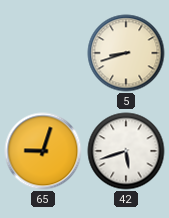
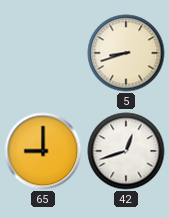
65: 9:03 -> 9:00
42: 5:42 -> 12:42
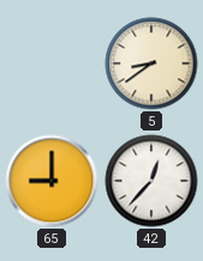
5: 8:42 -> 8:39
42: 12:42 -> 12:37
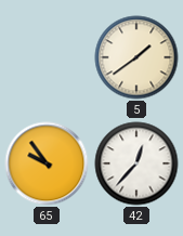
5: 8:39 -> 1:39
65: 9:00 -> 9:54
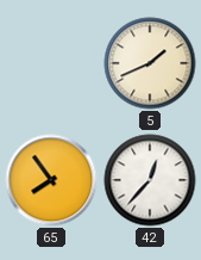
5: 1:39 -> 1:41
65: 9:54 -> 7:54
